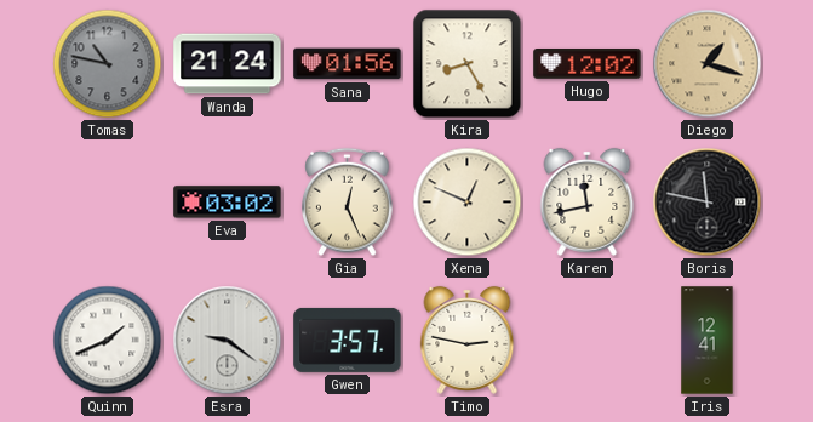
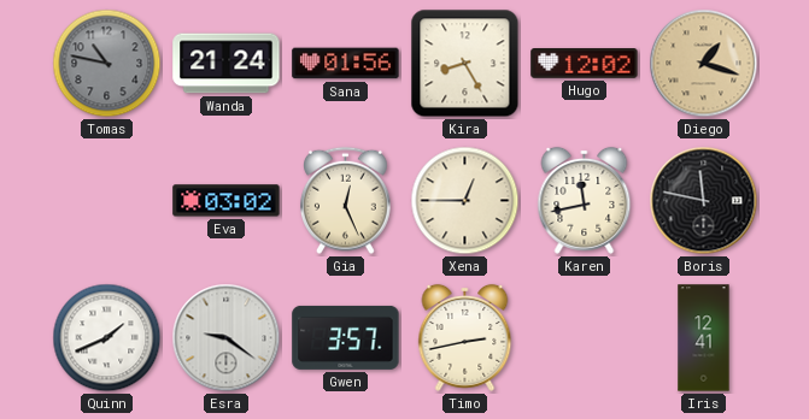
Xena: 12:49 -> 12:45
Timo: 2:47 -> 2:43
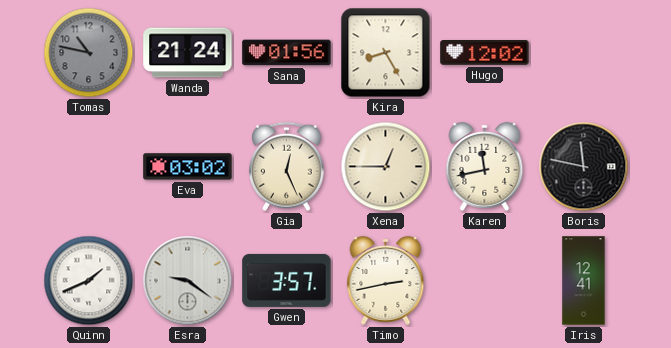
Diego: 1:18 -> none
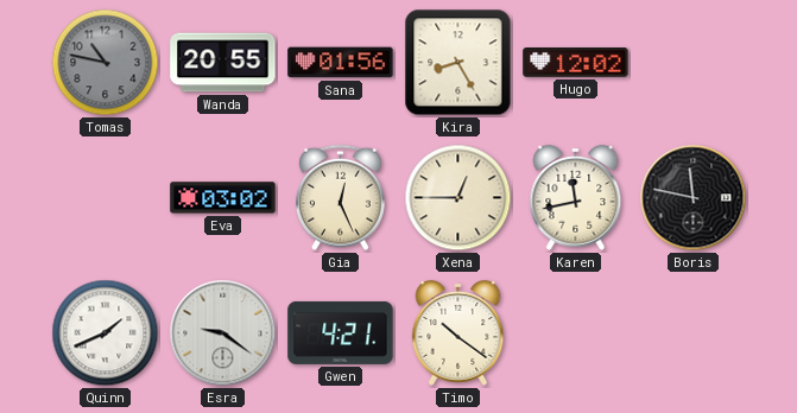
Wanda: 21:24 -> 20:55
Gwen: 3:57 -> 4:21
Timo: 2:43 -> 10:21
Iris: 12:41 -> none
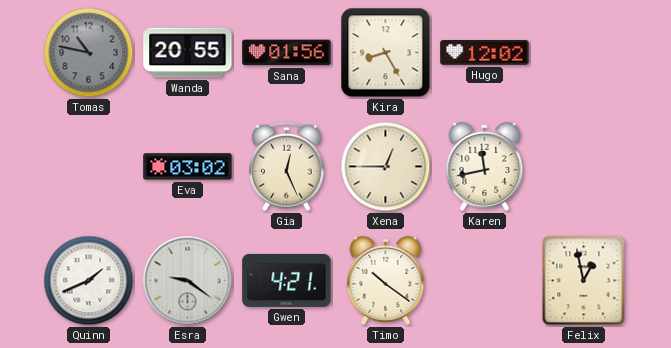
Boris: 11:47 -> none
Felix: none -> 12:58
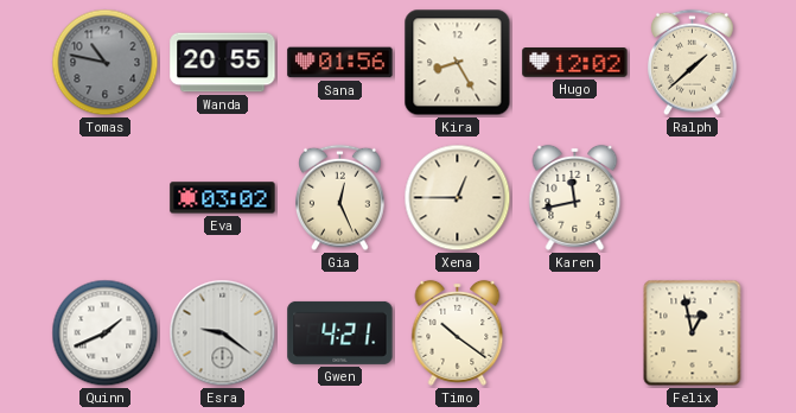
Ralph: none -> 1:38
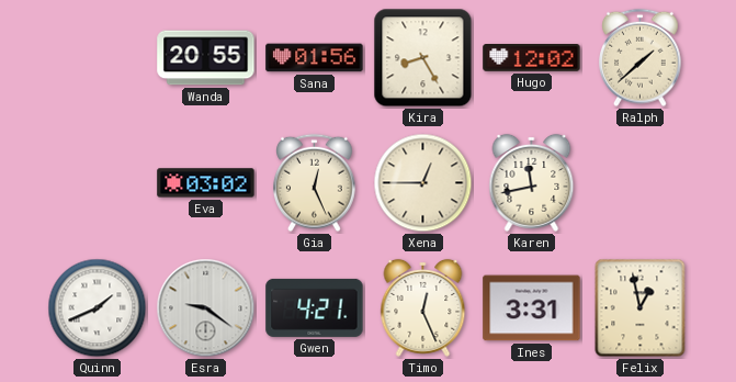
Tomas: 10:47 -> none
Timo: 10:21 -> 12:26
Ines: none -> 3:31
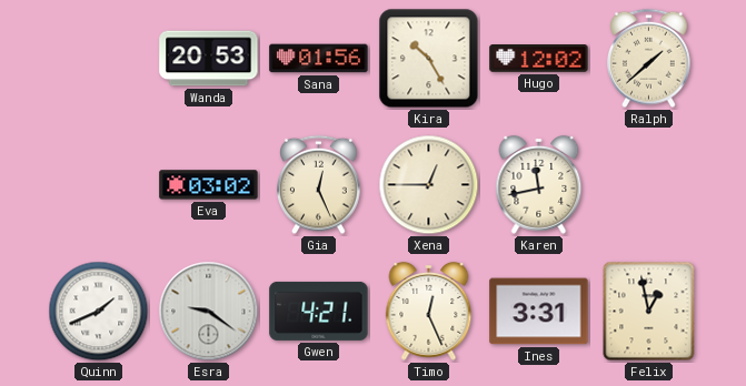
Wanda: 20:55 -> 20:53
Kira: 8:25 -> 10:25
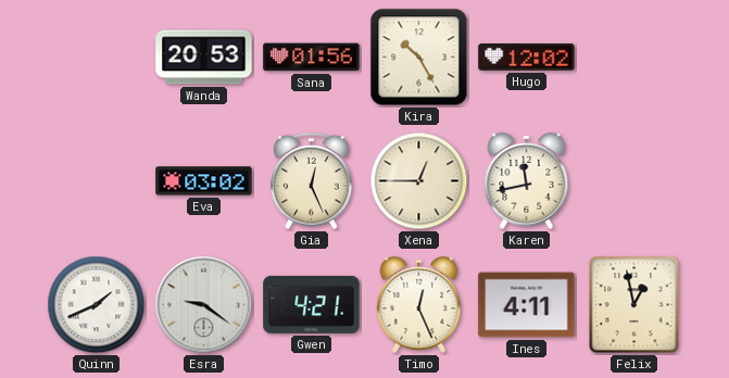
Ralph: 1:38 -> none
Ines: 3:31 -> 4:11
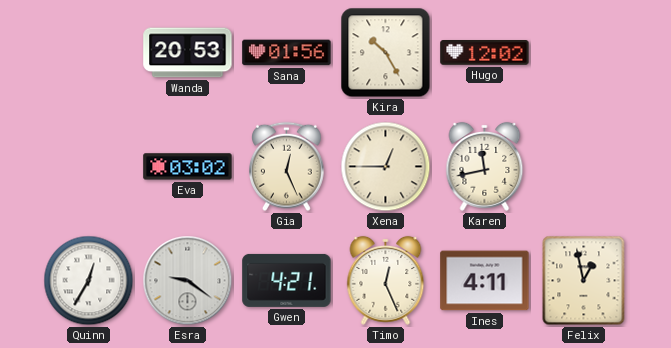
Quinn: 1:41 -> 12:35
